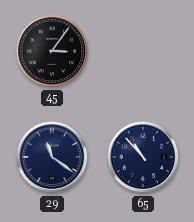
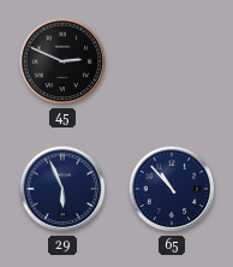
45: 3:06 -> 2:49
29: 11:21 -> 5:56
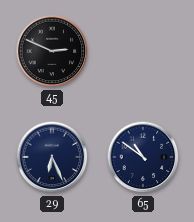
29: 5:56 -> 6:26
65: 10:53 -> 10:51
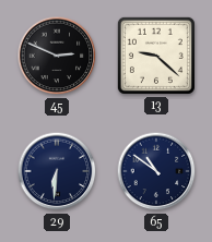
13: none -> 9:22
29: 6:26 -> 6:31
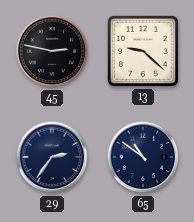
45: 2:49 -> 2:47
29: 6:31 -> 2:36
